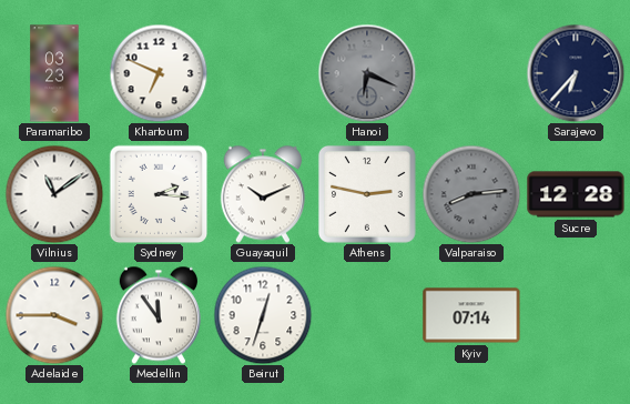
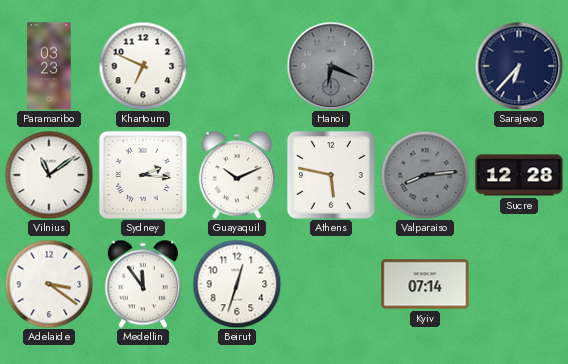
Athens: 2:47 -> 5:47
Adelaide: 3:45 -> 3:21
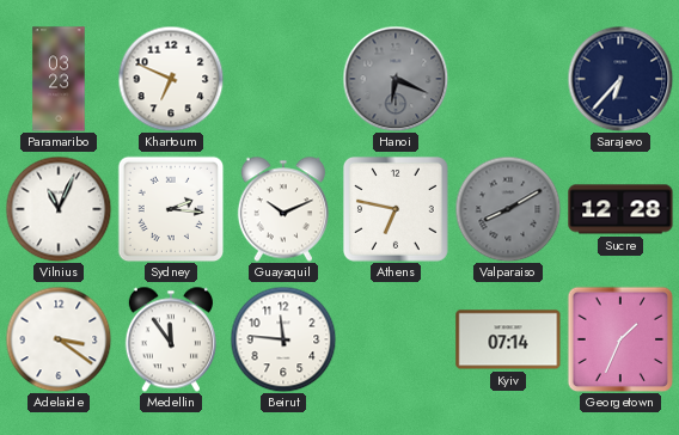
Vilnius: 11:09 -> 11:04
Athens: 5:47 -> 6:47
Valparaiso: 8:14 -> 8:10
Beirut: 12:33 -> 11:46
Georgetown: none -> 1:34
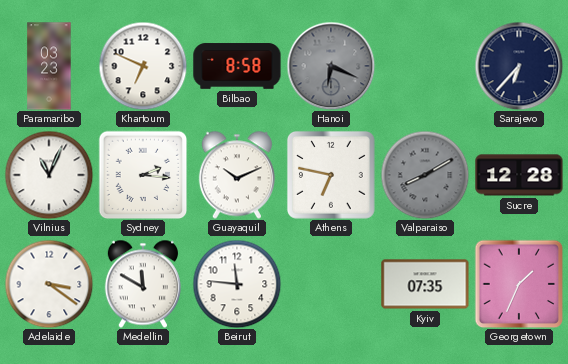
Bilbao: none -> 8:58
Medellin: 11:54 -> 11:50
Kyiv: 07:14 -> 07:35
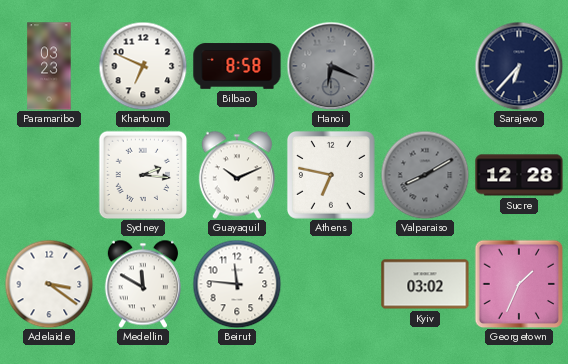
Vilnius: 11:04 -> none
Kyiv: 07:35 -> 03:02
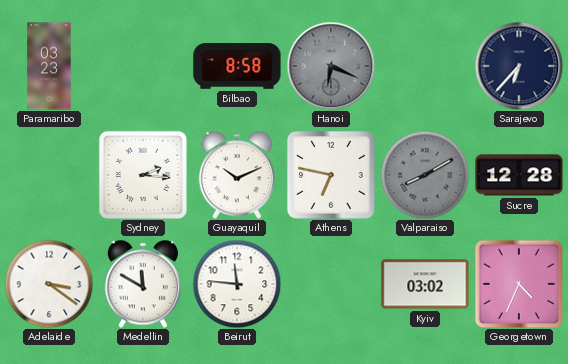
Khartoum: 6:49 -> none
Georgetown: 1:34 -> 4:34
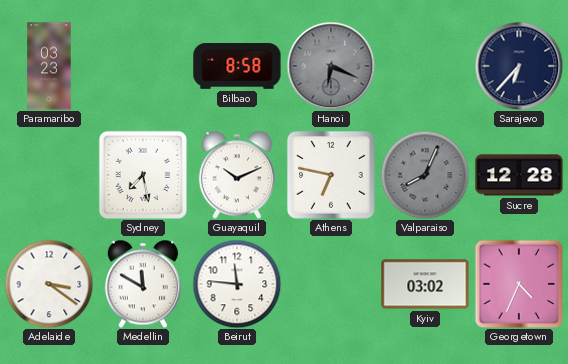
Sydney: 2:16 -> 7:28
Valparaiso: 8:10 -> 8:04
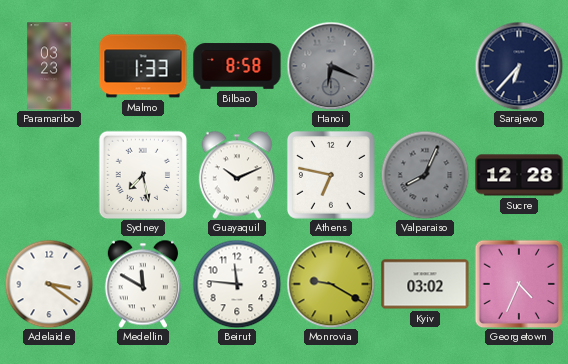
Malmo: none -> 1:33
Monrovia: none -> 9:20
